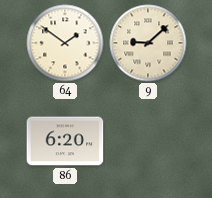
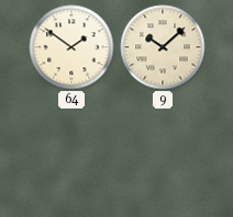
9: 9:08 -> 10:08
86: 6:20 -> none
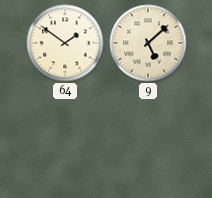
9: 10:08 -> 5:08
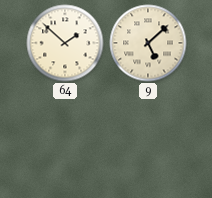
64: 1:51 -> 1:52
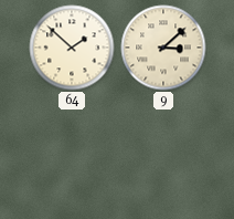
9: 5:08 -> 3:08
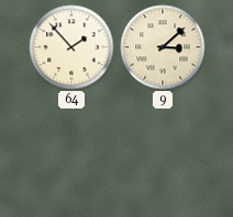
64: 1:52 -> 1:53
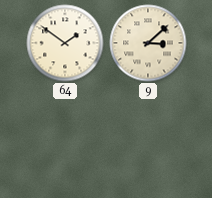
64: 1:53 -> 1:51
